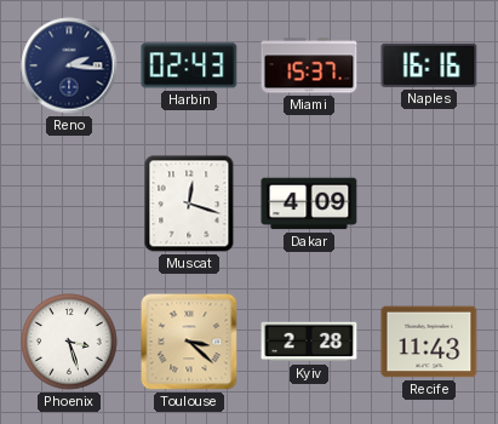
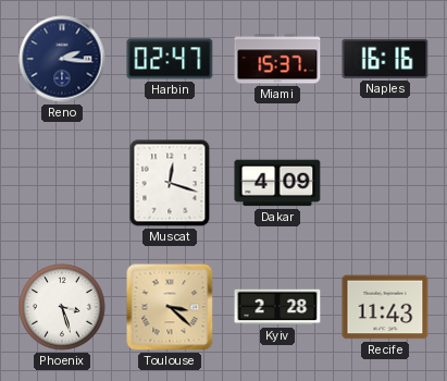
Harbin: 02:43 -> 02:47
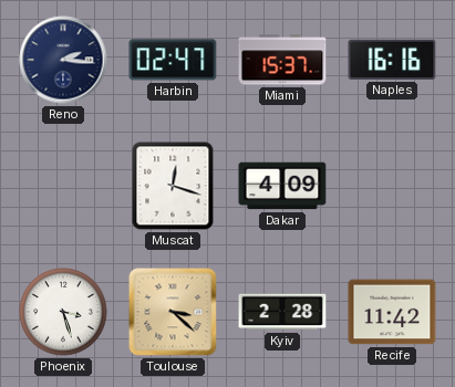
Recife: 11:43 -> 11:42
